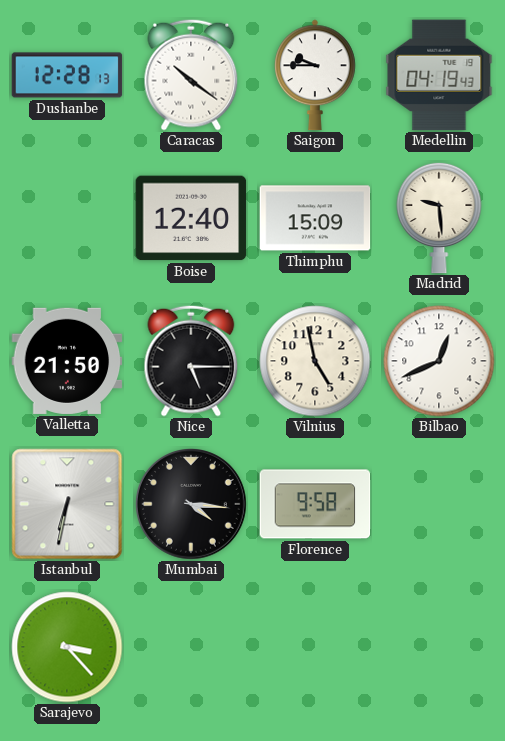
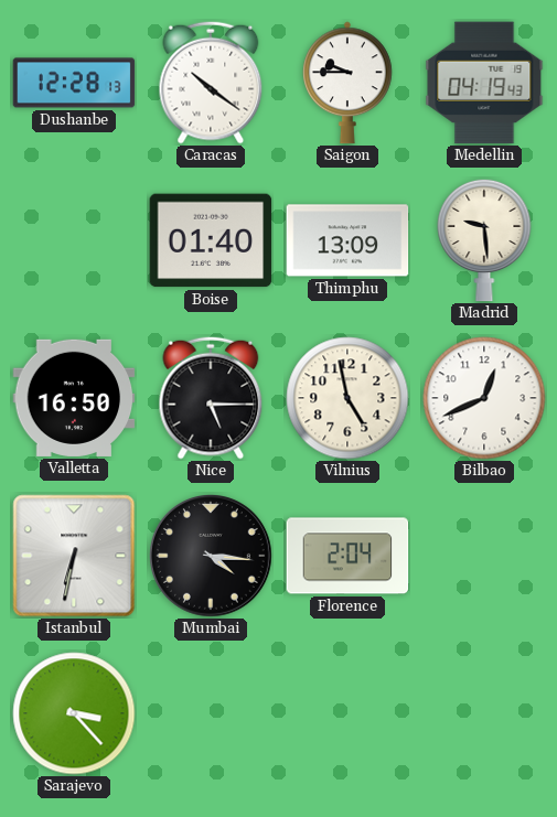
Boise: 12:40 -> 01:40
Thimphu: 15:09 -> 13:09
Valletta: 21:50 -> 16:50
Florence: 9:58 -> 2:04
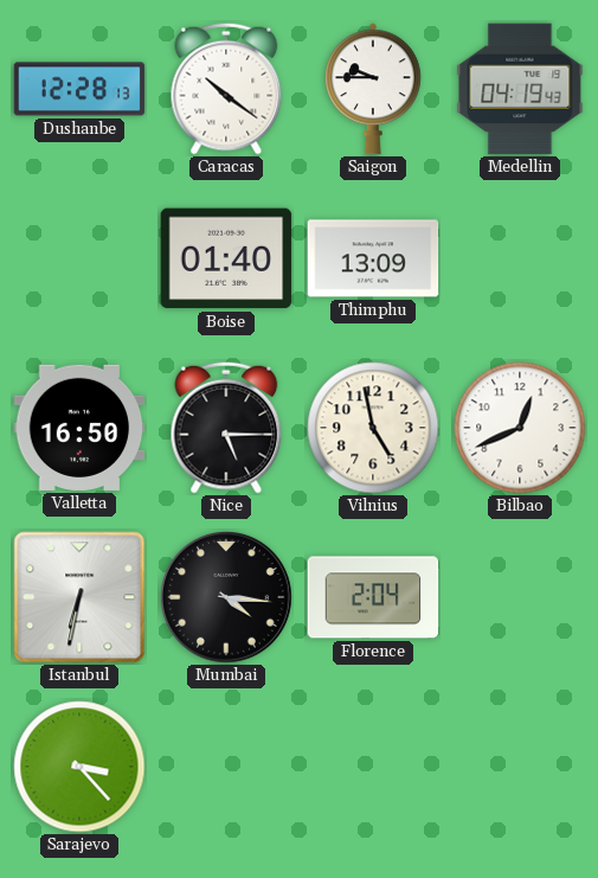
Madrid: 9:29 -> none
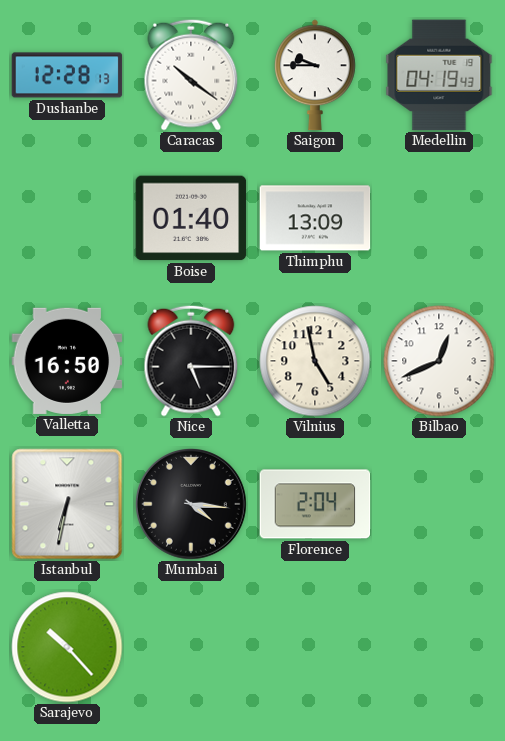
Sarajevo: 3:23 -> 10:23
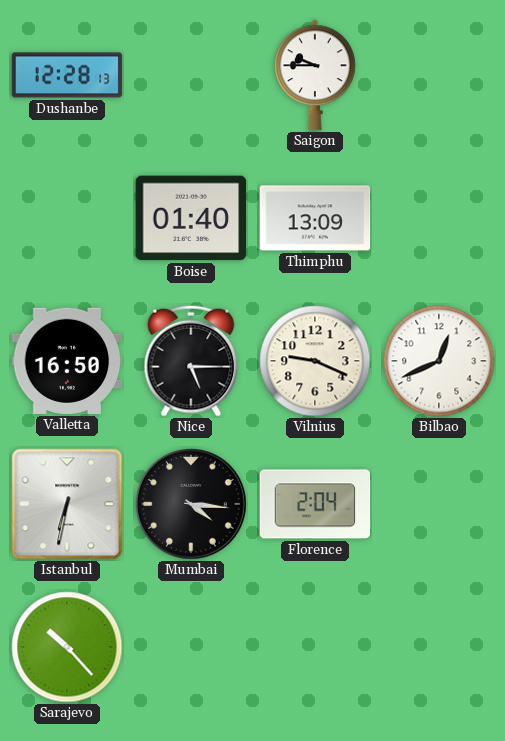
Caracas: 10:21 -> none
Medellin: 04:19 -> none
Vilnius: 4:58 -> 9:19
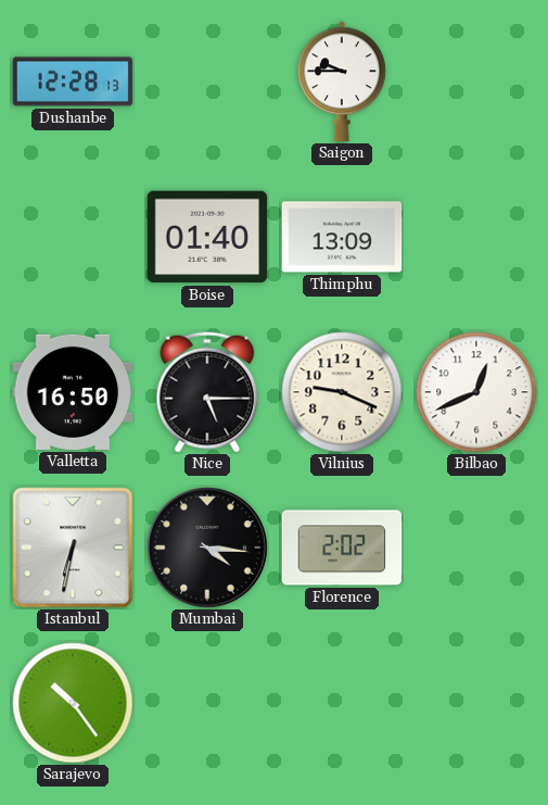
Florence: 2:04 -> 2:02
Sarajevo: 10:23 -> 10:24
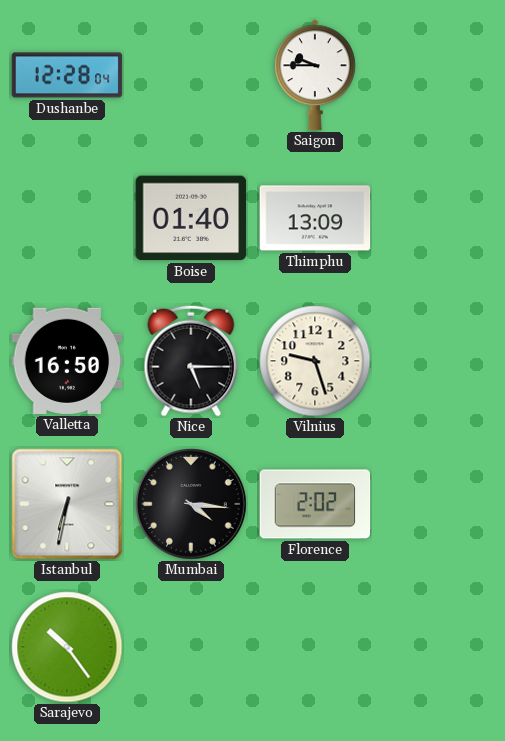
Dushanbe: 12:28:13 -> 12:28:04
Vilnius: 9:19 -> 9:27
Bilbao: 12:41 -> none
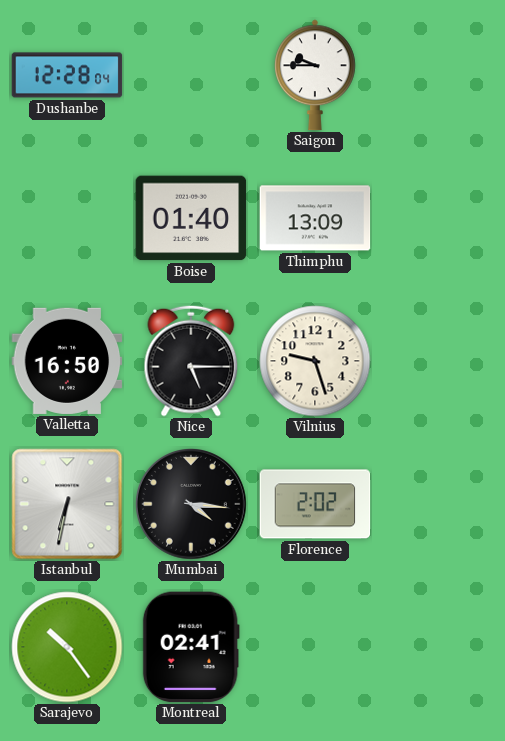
Montreal: none -> 02:41
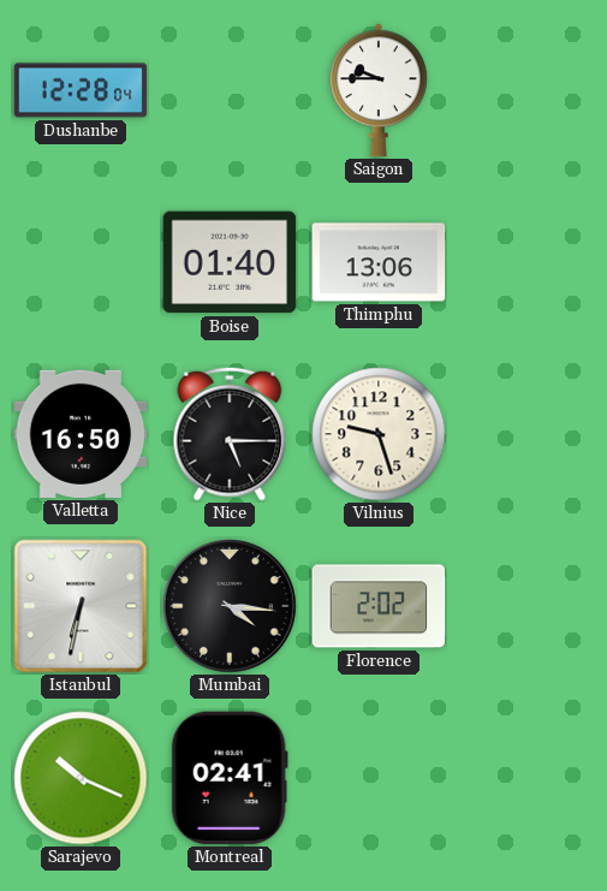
Thimphu: 13:09 -> 13:06
Sarajevo: 10:24 -> 10:19
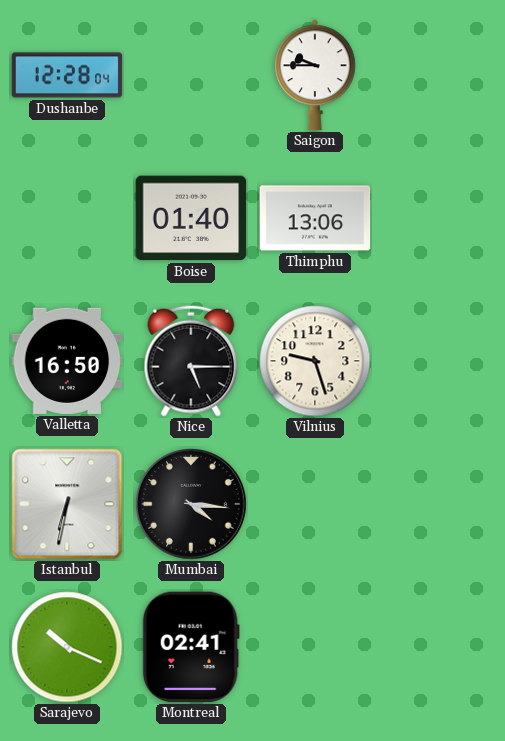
Florence: 2:02 -> none
